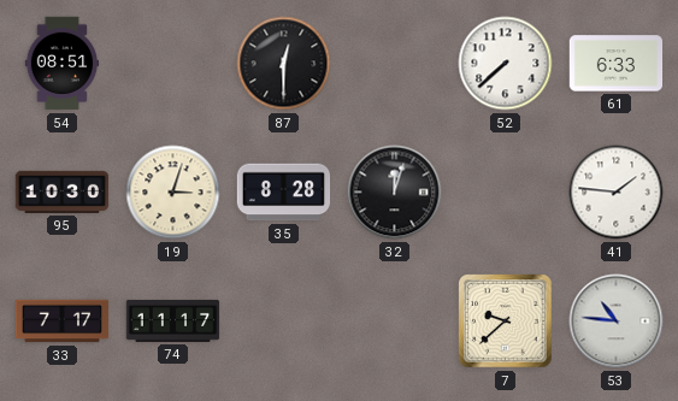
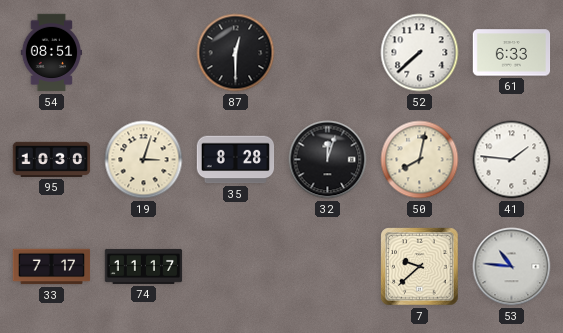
50: none -> 8:02
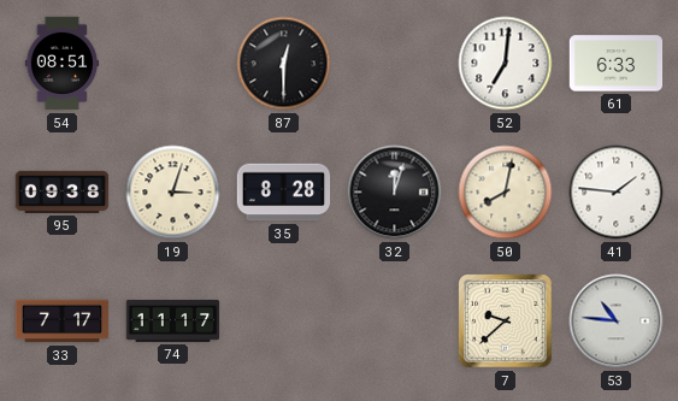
52: 7:38 -> 7:01
95: 10:30 -> 09:38
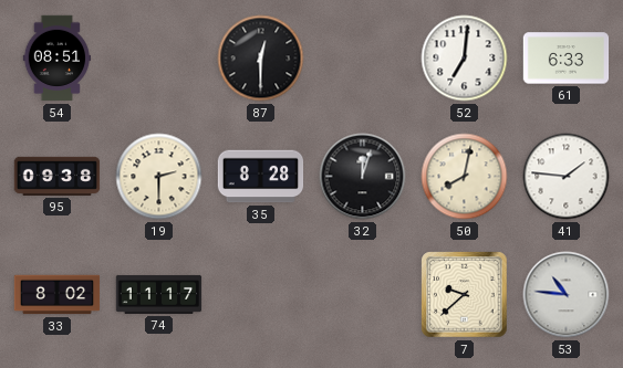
19: 3:03 -> 2:30
33: 7:17 -> 8:02
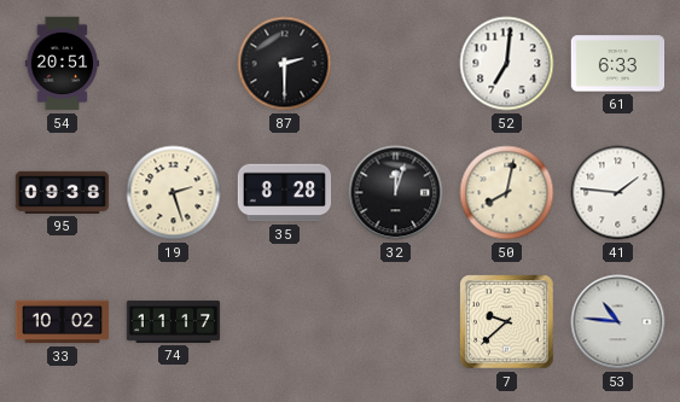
54: 08:51 -> 20:51
87: 12:30 -> 2:30
19: 2:30 -> 2:27
33: 8:02 -> 10:02
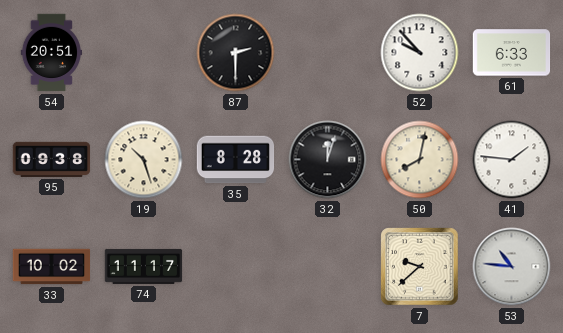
52: 7:01 -> 9:53
19: 2:27 -> 10:27
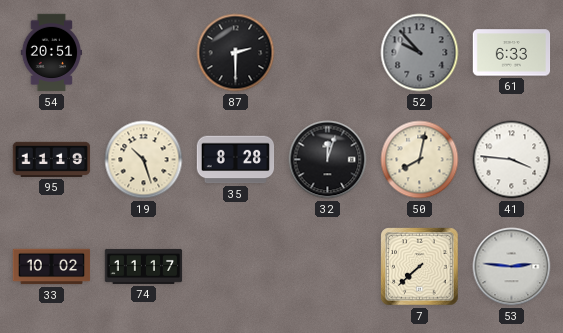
52 dial: white -> grey
95: 09:38 -> 11:19
41: 1:46 -> 3:46
7: 9:38 -> 7:38
53: 10:46 -> 2:46
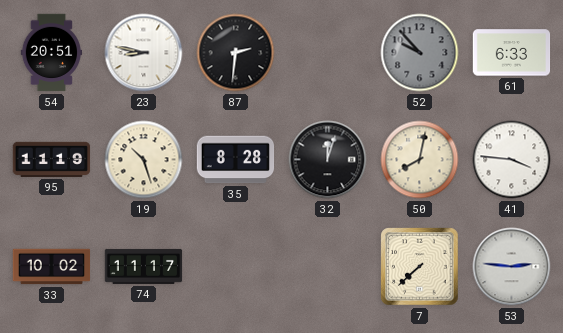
23: none -> 8:47
87: 2:30 -> 2:31
